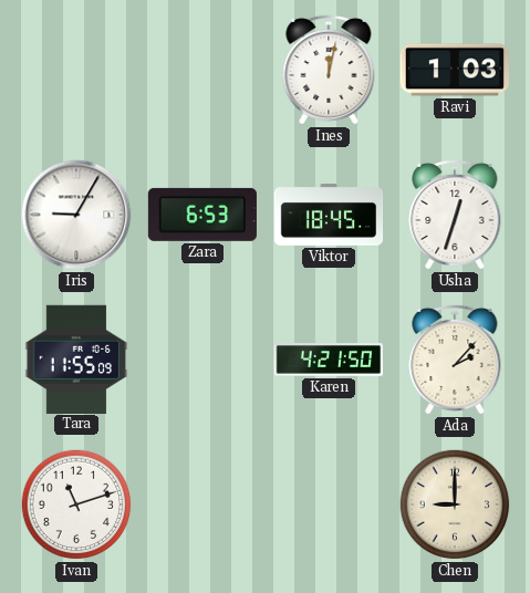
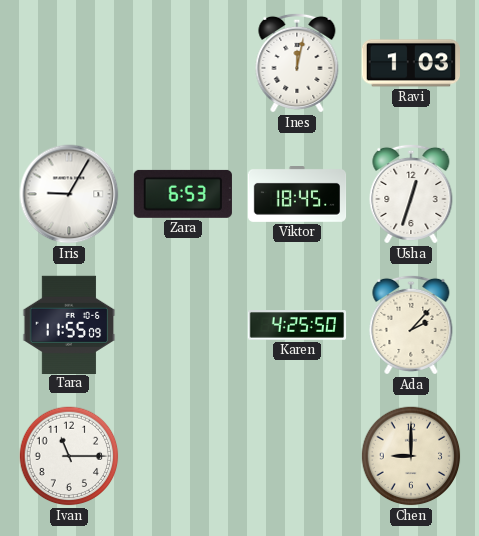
Karen: 4:21 -> 4:25
Ivan: 11:12 -> 11:15
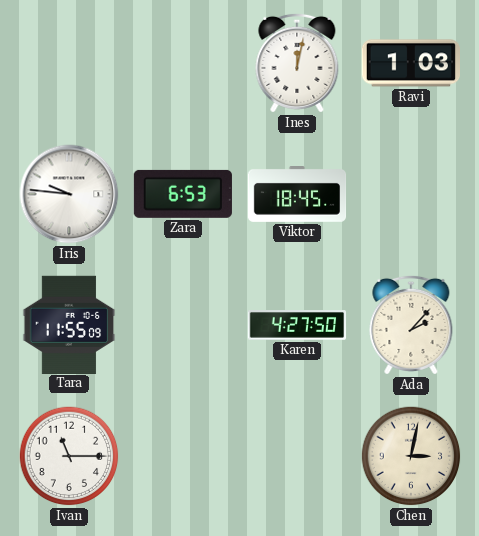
Iris: 9:05 -> 9:46
Usha: 12:33 -> none
Karen: 4:25 -> 4:27
Chen: 9:00 -> 3:02
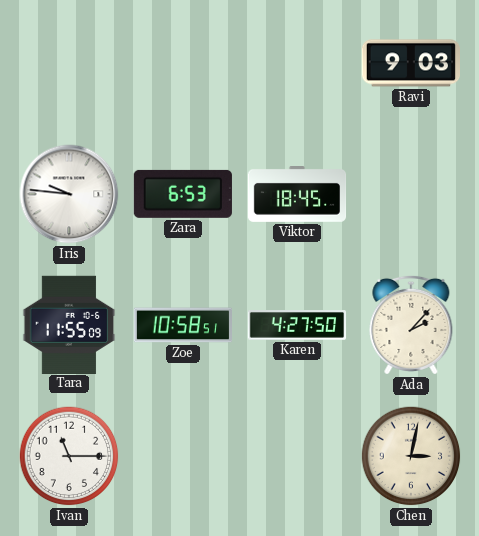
Ines: 12:02 -> none
Ravi: 1:03 -> 9:03
Zoe: none -> 10:58
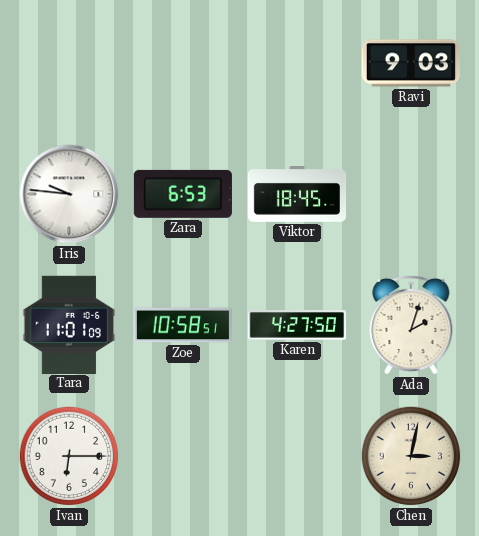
Tara: 11:55 -> 11:01
Ada: 2:07 -> 2:03
Ivan: 11:15 -> 6:15
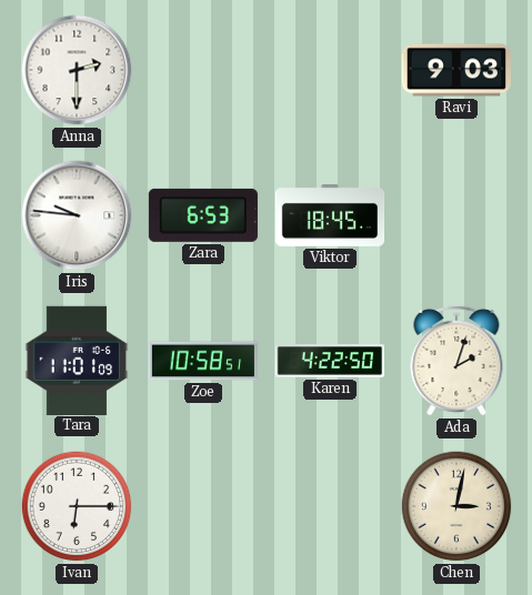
Anna: none -> 2:30
Karen: 4:27 -> 4:22
